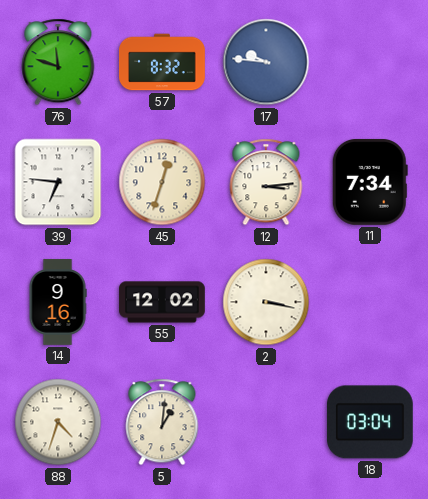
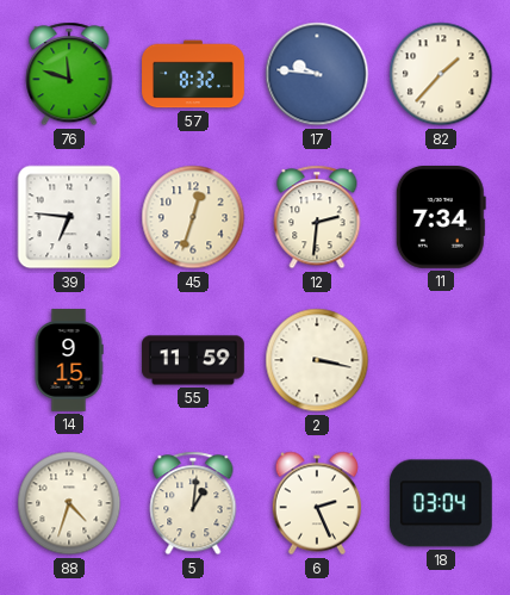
82: none -> 1:37
12: 3:14 -> 2:31
14: 9:16 -> 9:15
55: 12:02 -> 11:59
6: none -> 2:26
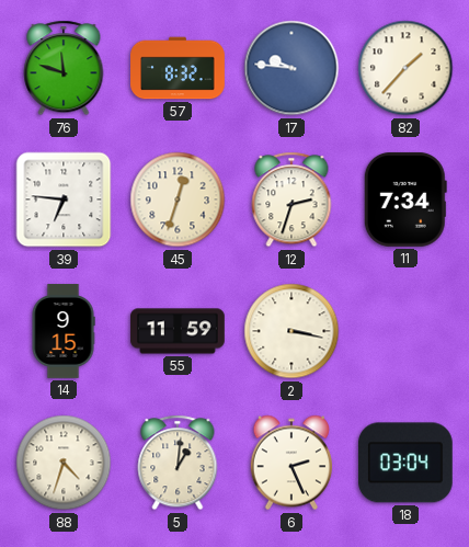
12: 2:31 -> 2:33
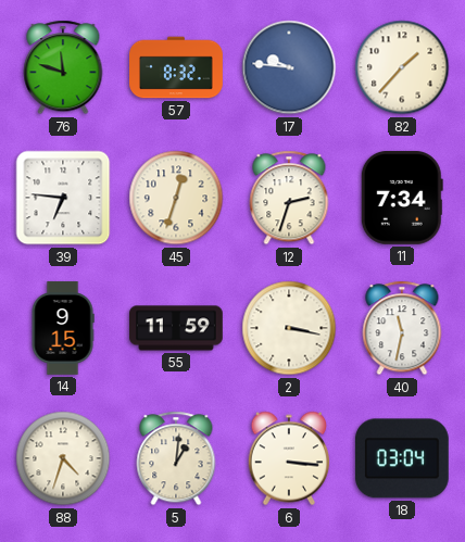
40: none -> 11:32
6: 2:26 -> 3:16
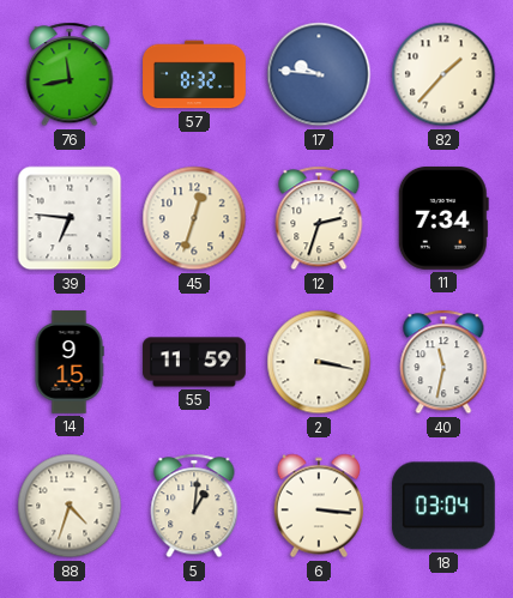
76: 11:48 -> 11:43
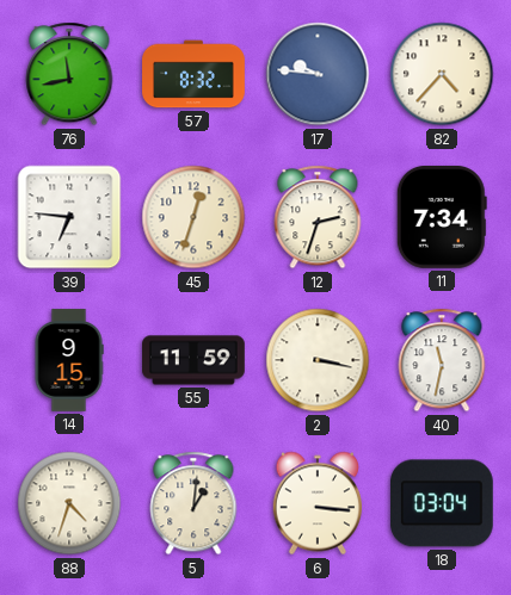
82: 1:37 -> 4:37
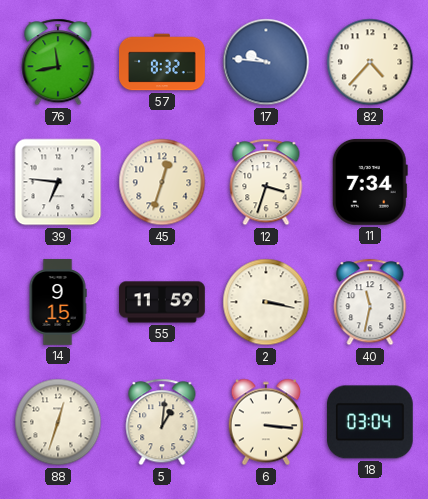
12: 2:33 -> 3:33
88: 4:33 -> 12:33
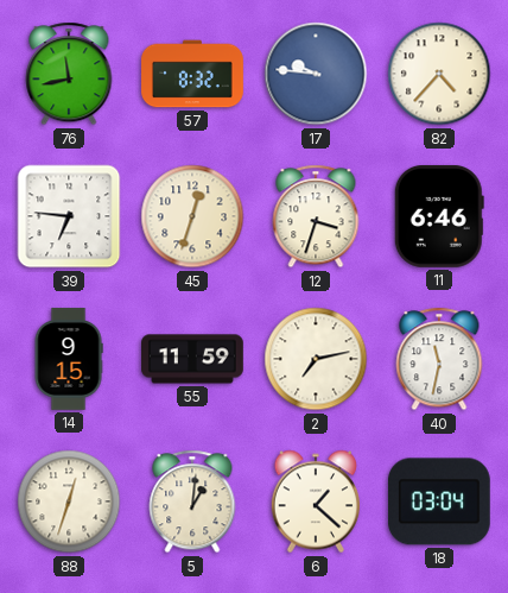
11: 7:34 -> 6:46
2: 3:17 -> 7:13
6: 3:16 -> 1:22
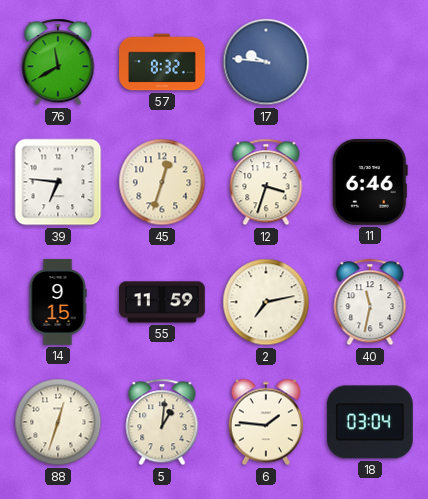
76: 11:43 -> 11:40
82: 4:37 -> none
6: 1:22 -> 1:46
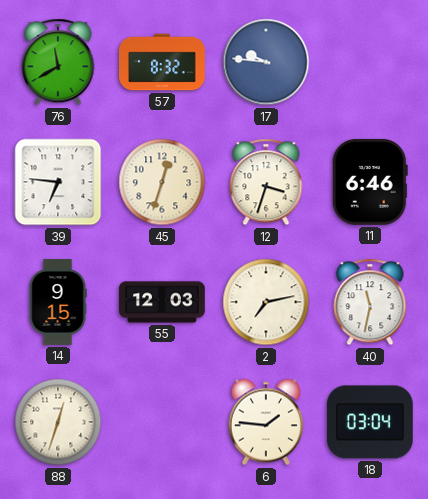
55: 11:59 -> 12:03
5: 1:01 -> none
